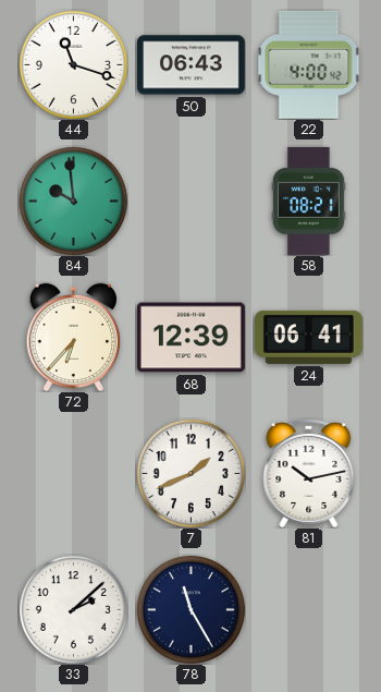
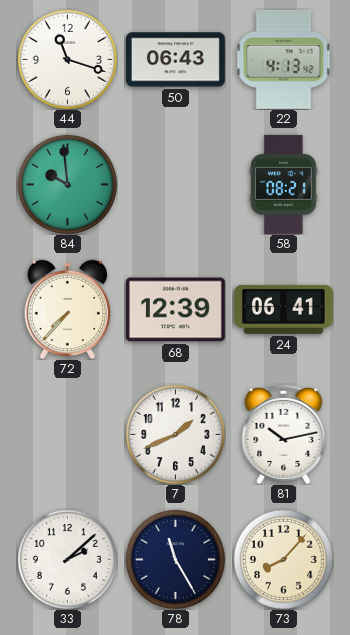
22: 4:00 -> 4:13
72: 6:37 -> 7:37
73: none -> 8:07
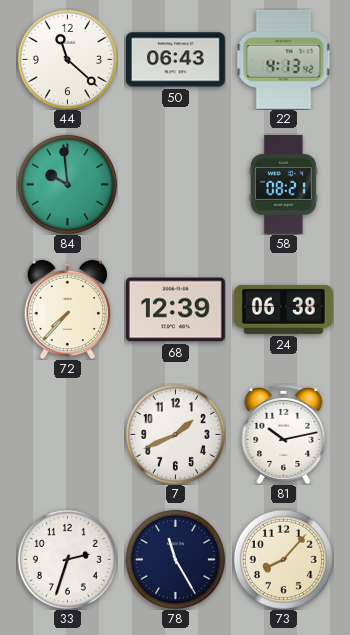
44: 11:18 -> 11:22
24: 06:41 -> 06:38
33: 2:08 -> 2:33
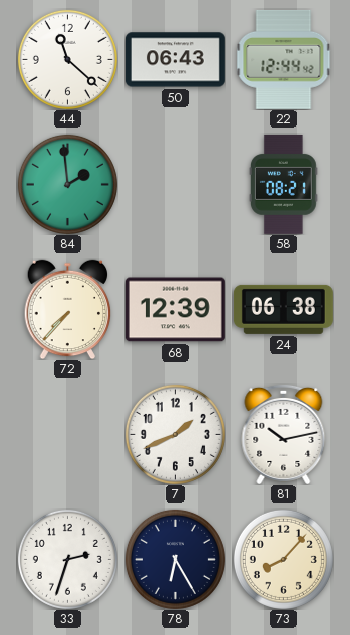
22: 4:13 -> 12:44
84: 9:59 -> 1:59
78: 11:25 -> 6:25
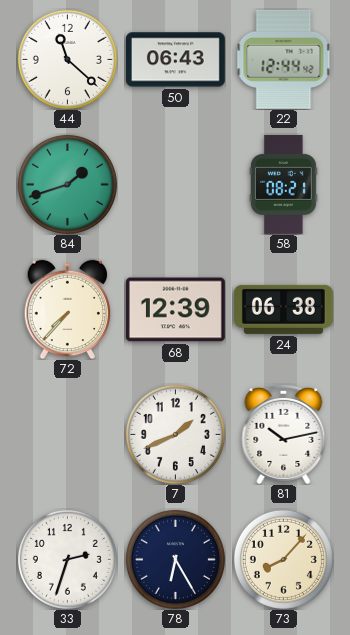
84: 1:59 -> 1:42
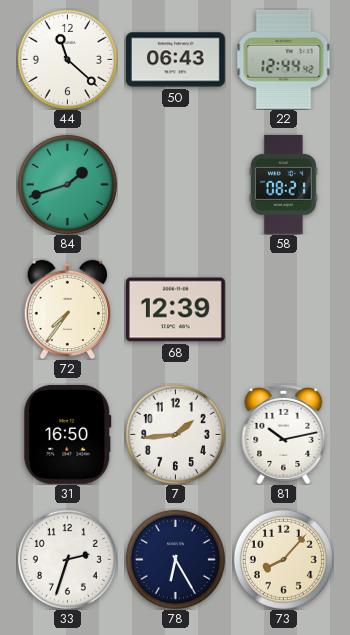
72: 7:37 -> 7:36
24: 06:38 -> none
31: none -> 16:50
7: 1:41 -> 1:44
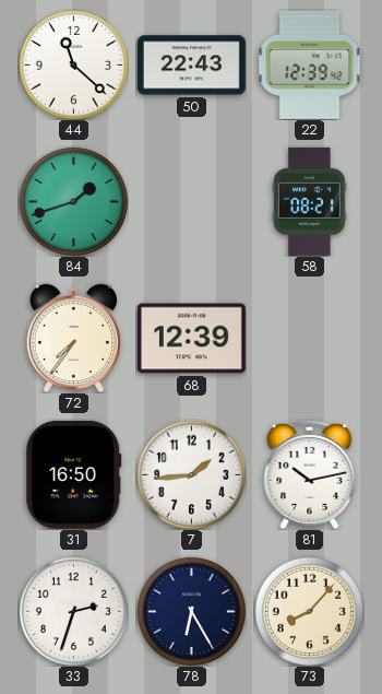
50: 06:43 -> 22:43
22: 12:44 -> 12:39
